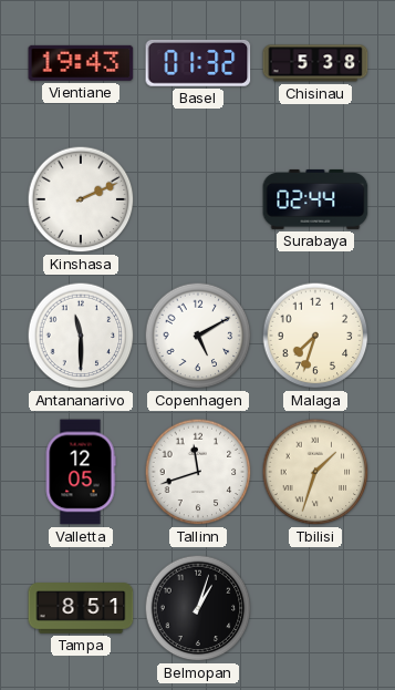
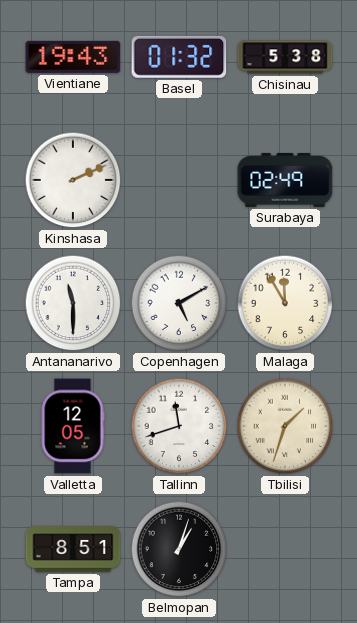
Surabaya: 02:44 -> 02:49
Malaga: 7:33 -> 11:55
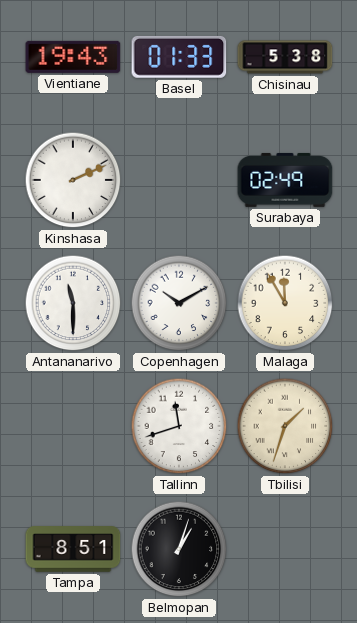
Basel: 01:32 -> 01:33
Copenhagen: 5:10 -> 10:10
Valletta: 12:05 -> none
